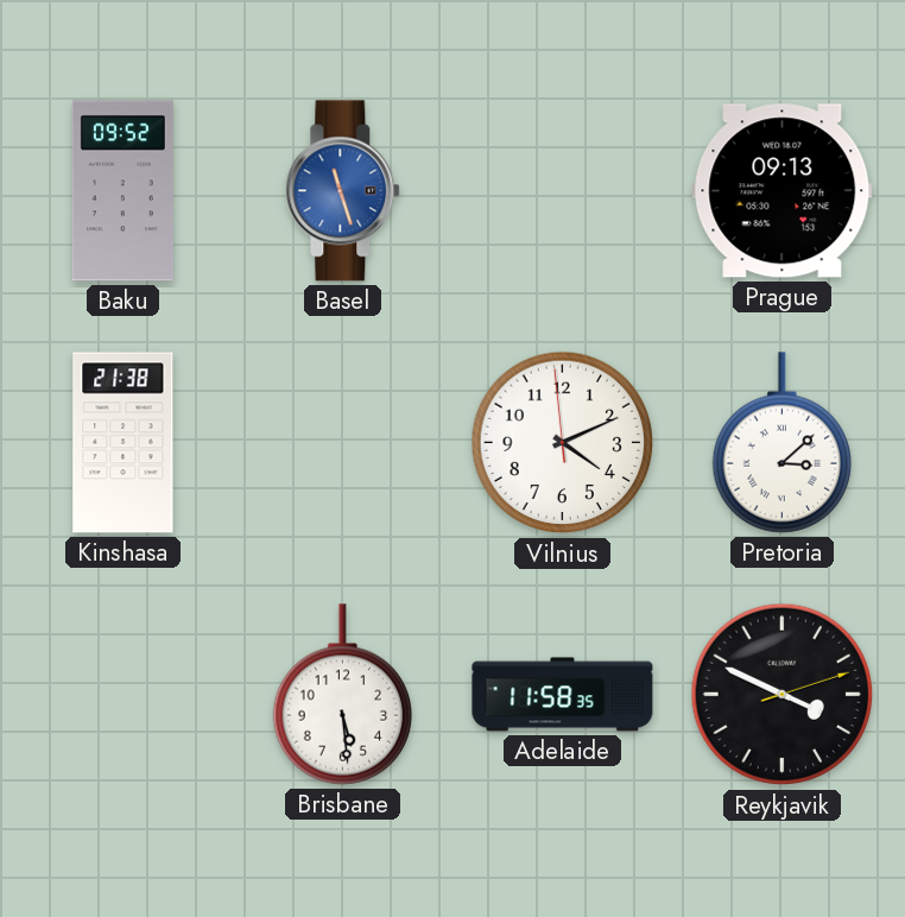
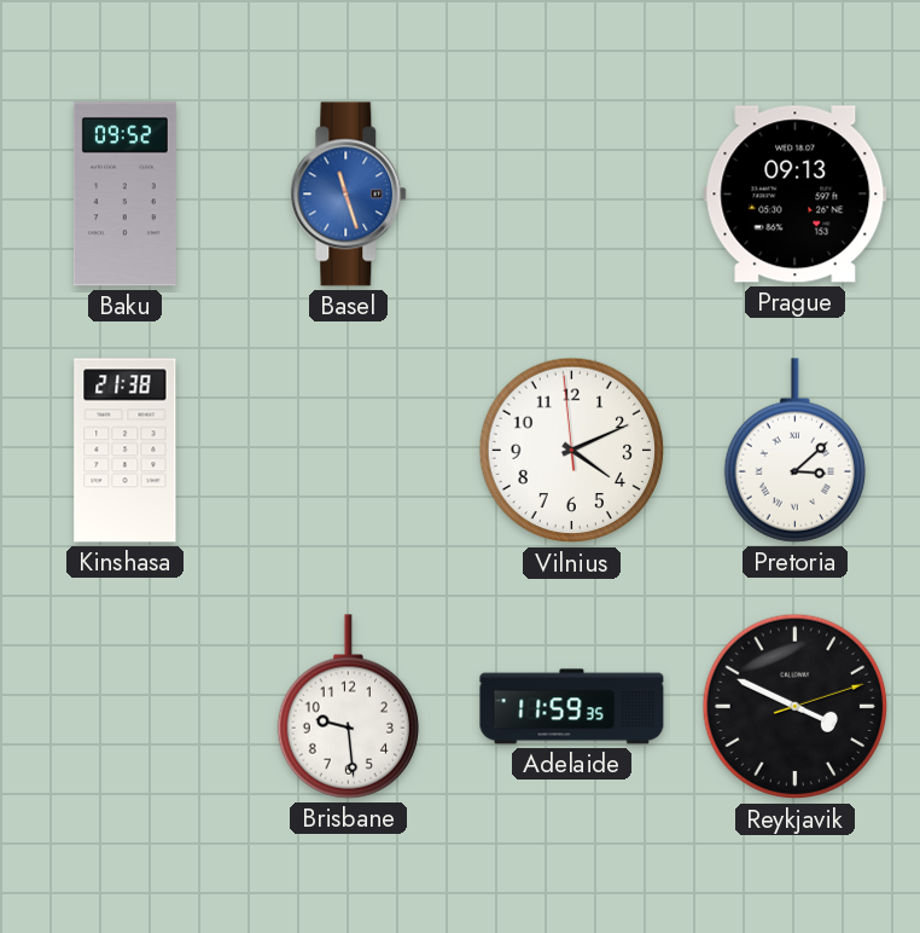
Brisbane: 5:29 -> 9:29
Adelaide: 11:58 -> 11:59
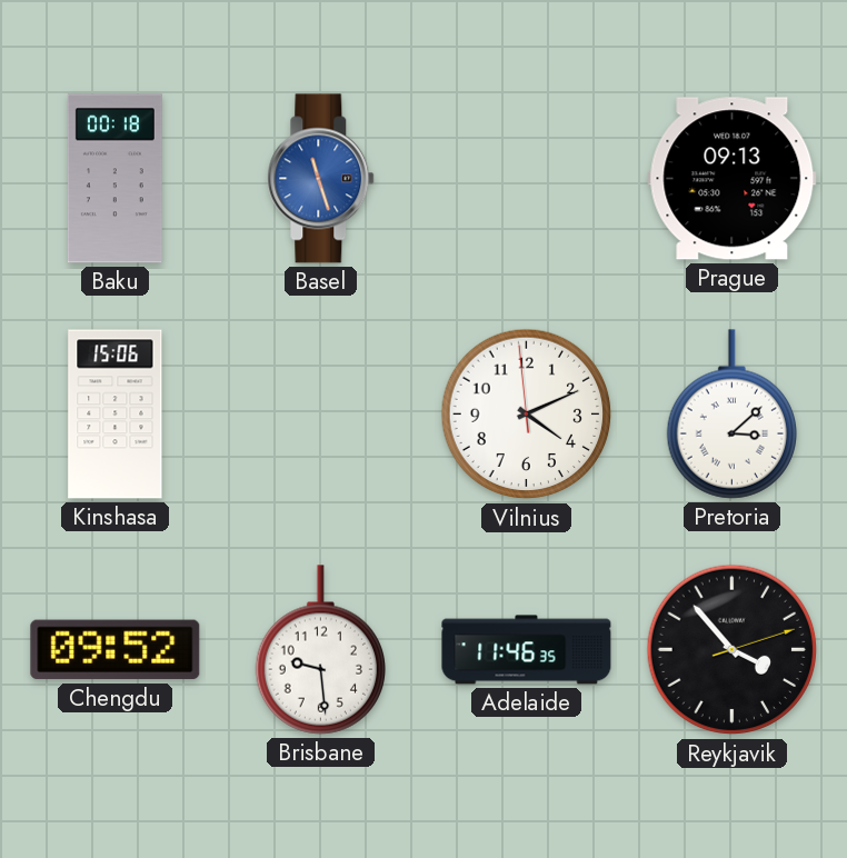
Baku: 09:52 -> 00:18
Kinshasa: 21:38 -> 15:06
Chengdu: none -> 09:52
Adelaide: 11:59 -> 11:46
Reykjavik: 3:49 -> 3:53
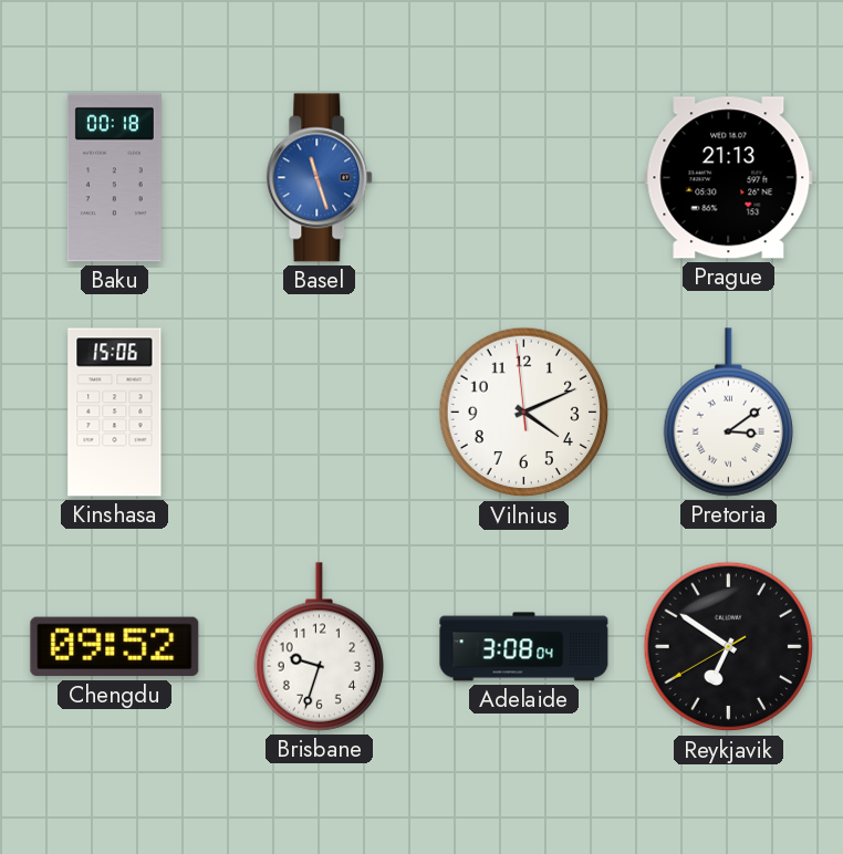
Prague: 09:13 -> 21:13
Pretoria: 3:08 -> 3:09
Brisbane: 9:29 -> 9:33
Adelaide: 11:46 -> 3:08
Reykjavik: 3:53 -> 6:50
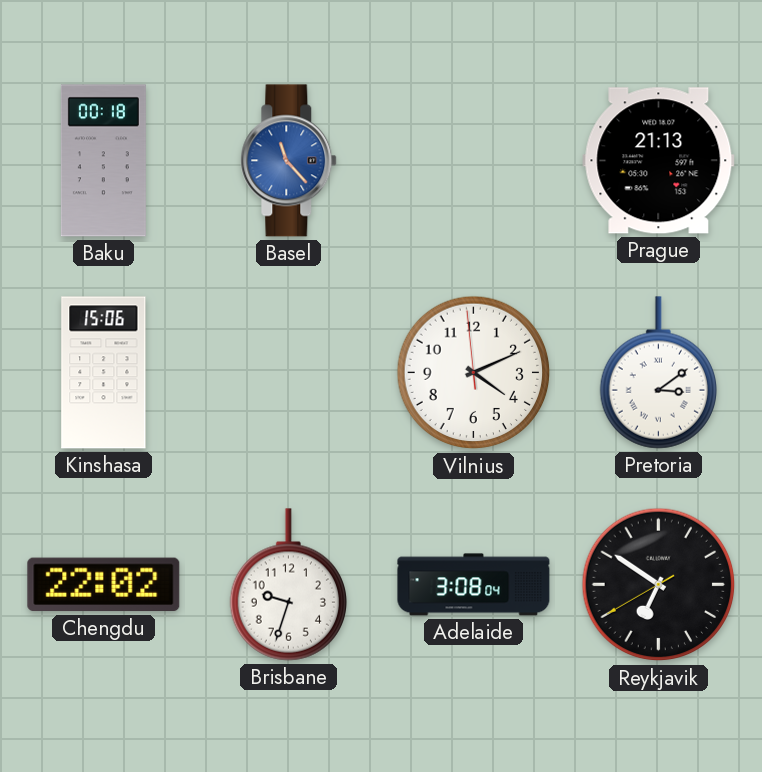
Basel: 11:27 -> 11:23
Chengdu: 09:52 -> 22:02
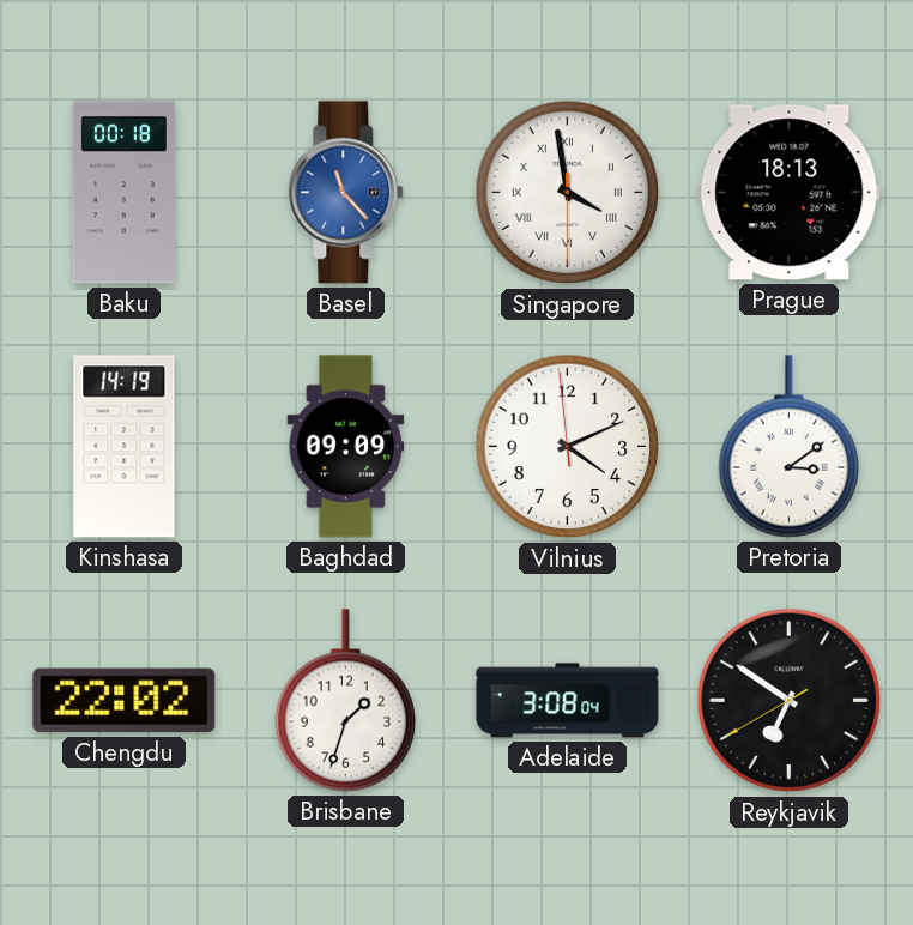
Singapore: none -> 3:58
Prague: 21:13 -> 18:13
Kinshasa: 15:06 -> 14:19
Baghdad: none -> 09:09
Brisbane: 9:33 -> 1:33
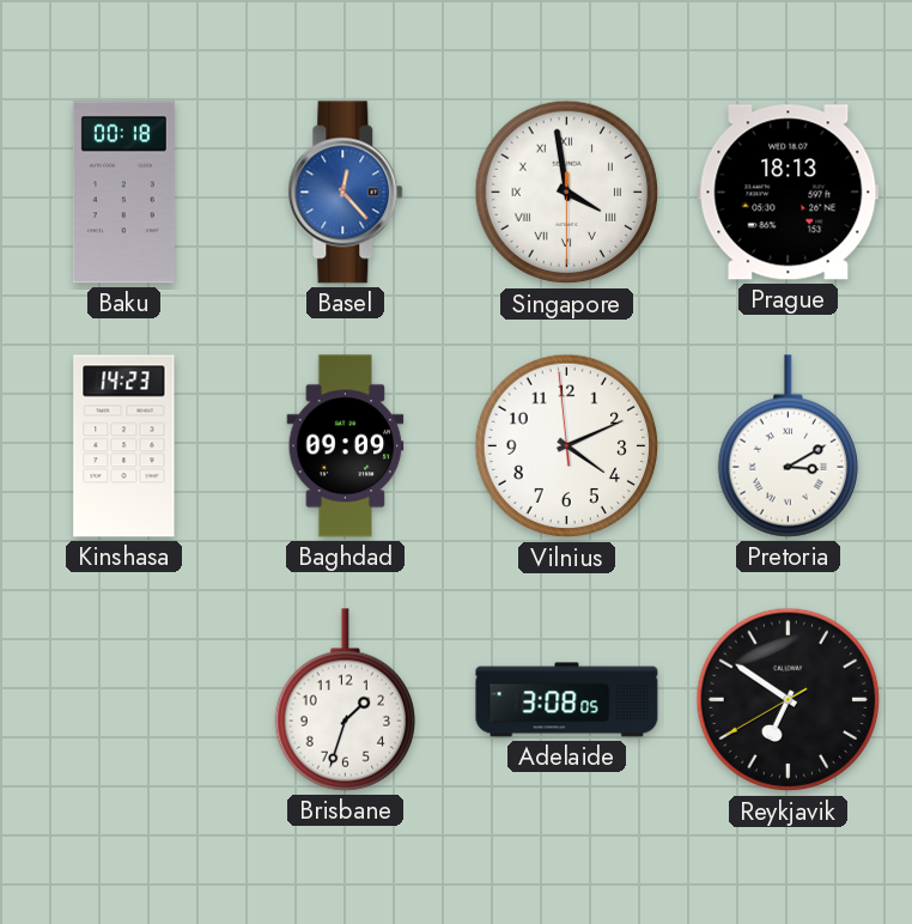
Basel: 11:23 -> 12:23
Kinshasa: 14:19 -> 14:23
Pretoria: 3:09 -> 3:10
Chengdu: 22:02 -> none
Adelaide: 3:08:04 -> 3:08:05
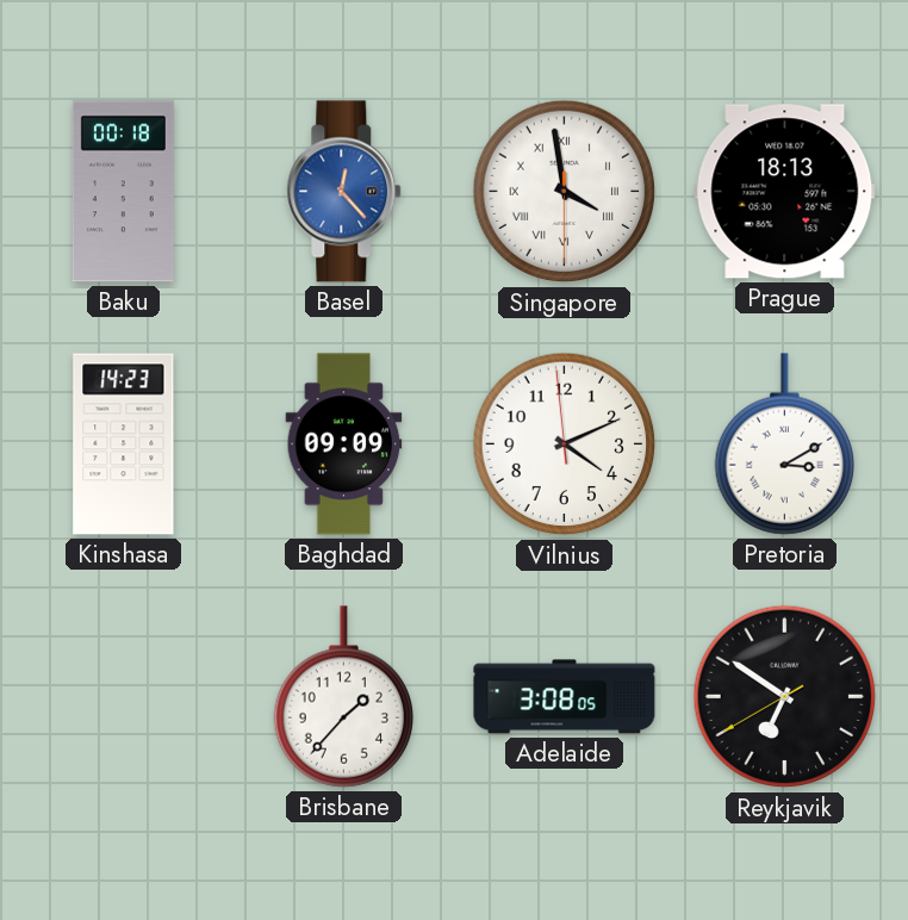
Brisbane: 1:33 -> 1:37
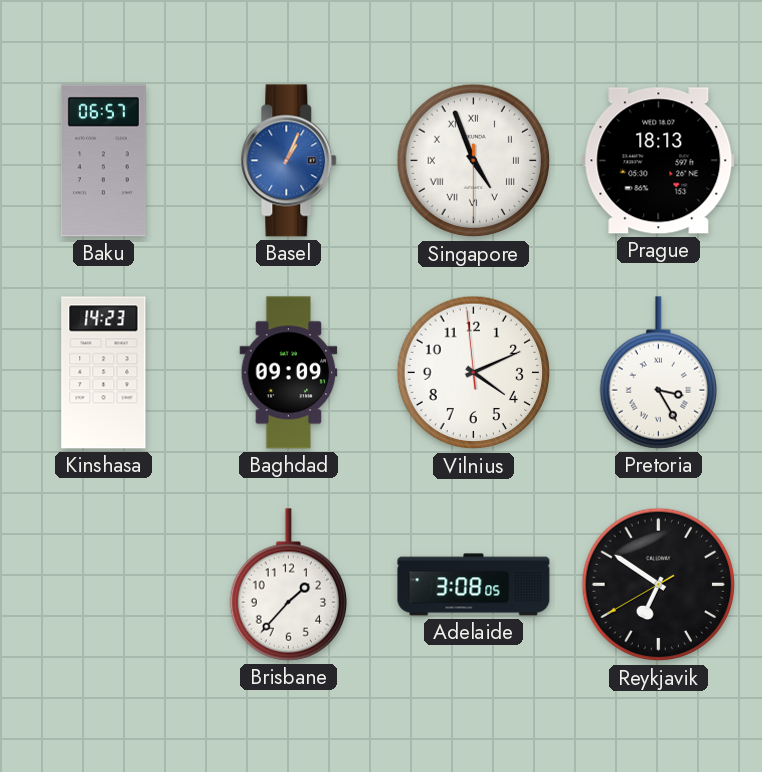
Baku: 00:18 -> 06:57
Basel: 12:23 -> 1:04
Singapore: 3:58 -> 4:56
Pretoria: 3:10 -> 3:25
